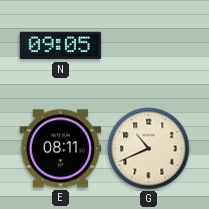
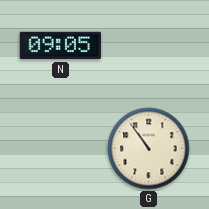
E: 08:11 -> none
G: 10:41 -> 10:54
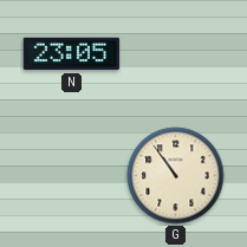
N: 09:05 -> 23:05
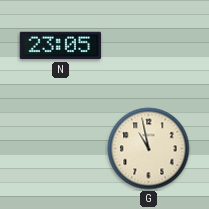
G: 10:54 -> 10:58
